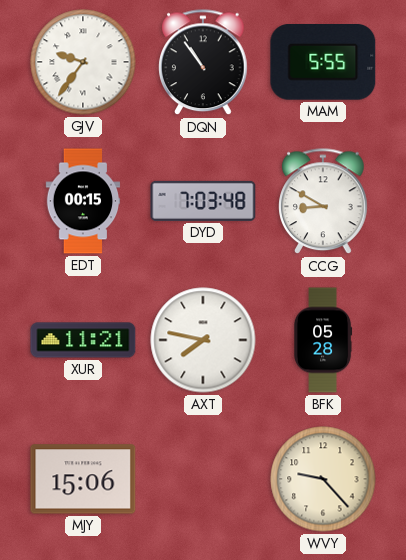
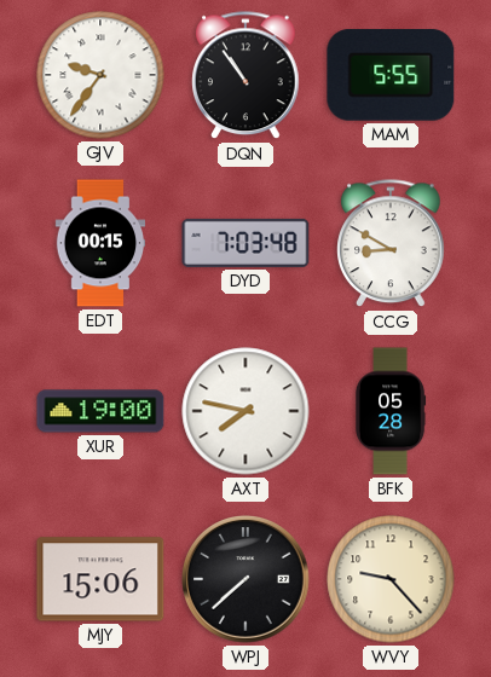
XUR: 11:21 -> 19:00
WPJ: none -> 7:38
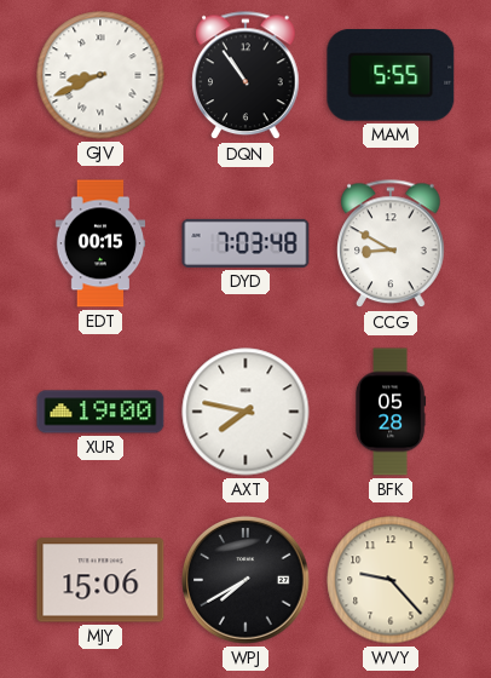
GJV: 9:36 -> 8:41
WPJ: 7:38 -> 7:40
